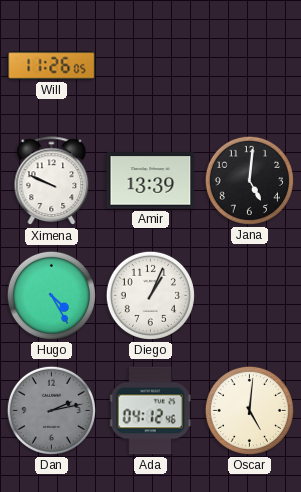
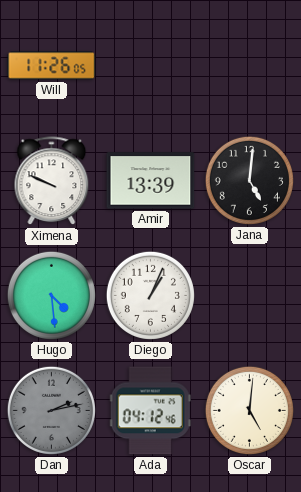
Hugo: 4:25 -> 4:29
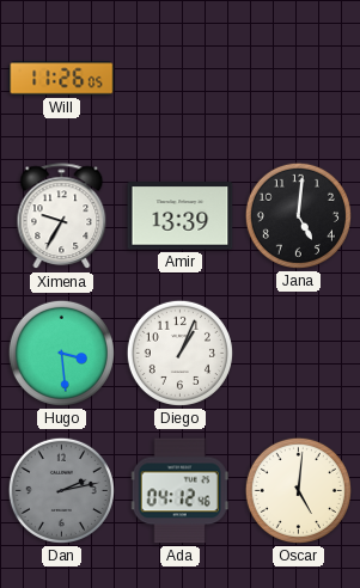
Ximena: 9:49 -> 9:35
Hugo: 4:29 -> 3:29
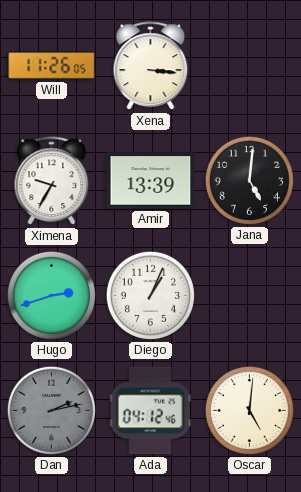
Xena: none -> 3:16
Hugo: 3:29 -> 2:42
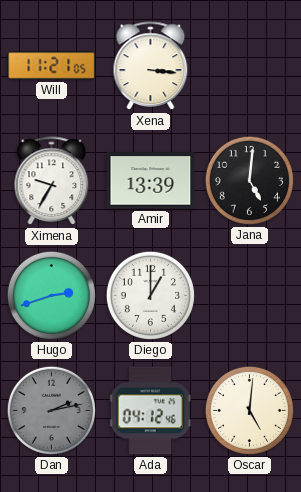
Will: 11:26 -> 11:21
Diego: 1:04 -> 1:00
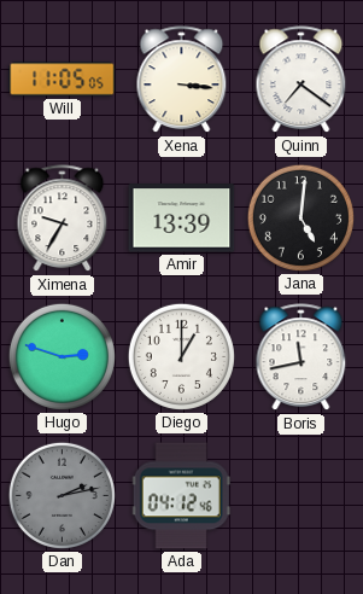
Will: 11:21 -> 11:05
Quinn: none -> 7:21
Hugo: 2:42 -> 2:48
Boris: none -> 11:43
Oscar: 5:01 -> none
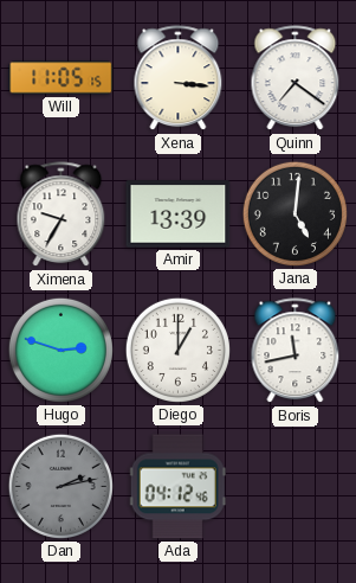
Will: 11:05:05 -> 11:05:15
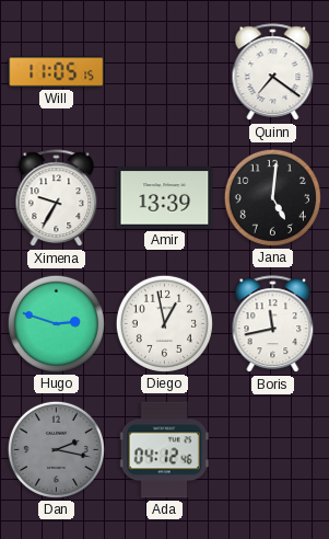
Xena: 3:16 -> none
Diego: 1:00 -> 12:58
Dan: 2:13 -> 2:17
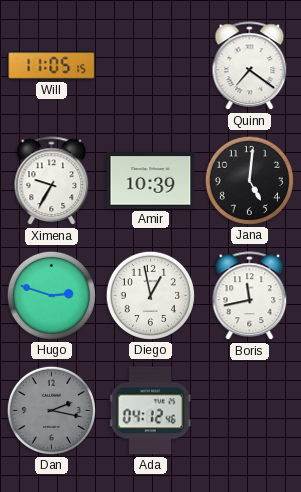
Amir: 13:39 -> 10:39
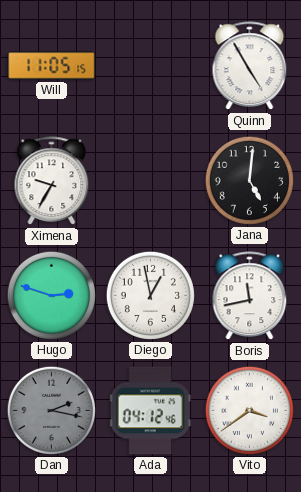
Quinn: 7:21 -> 4:55
Amir: 10:39 -> none
Vito: none -> 3:39
